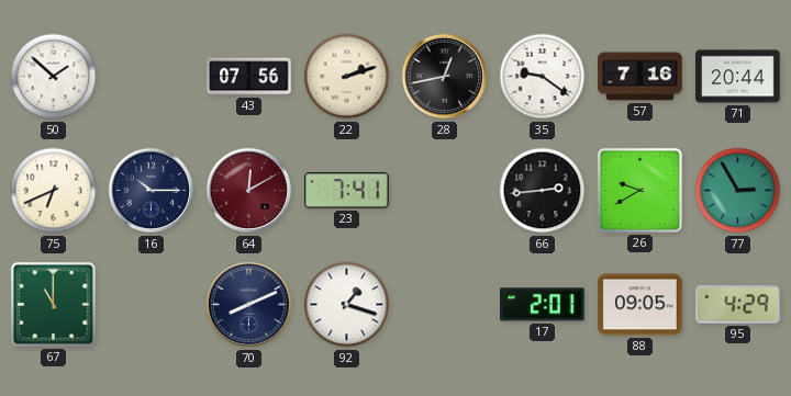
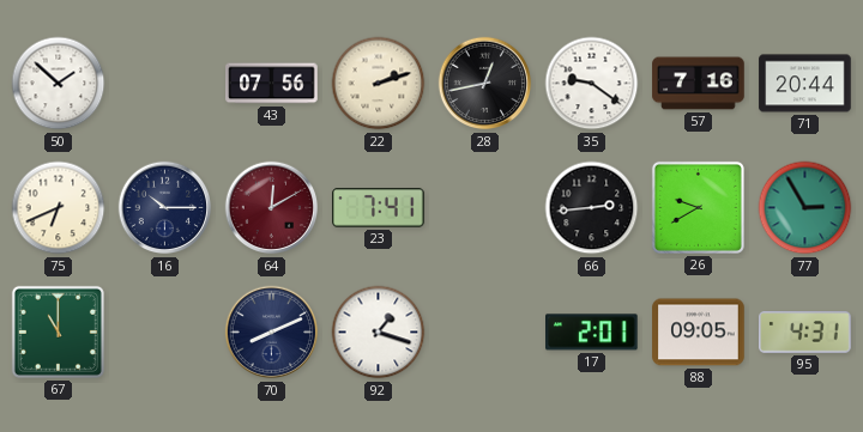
95: 4:29 -> 4:31
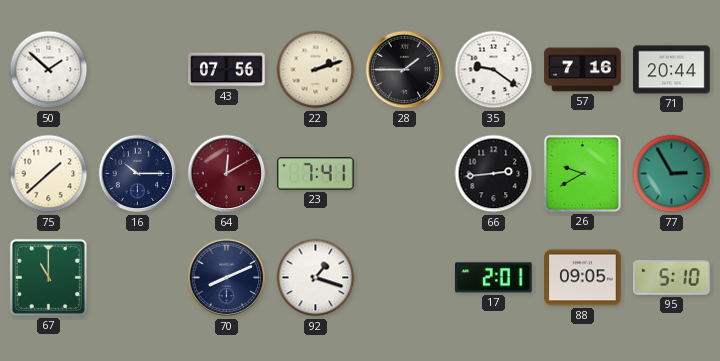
28: 12:43 -> 1:45
75: 6:41 -> 1:38
95: 4:31 -> 5:10
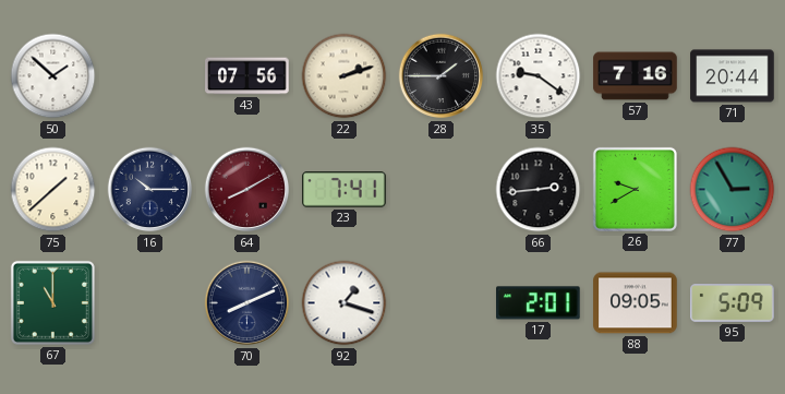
64: 12:10 -> 8:10
95: 5:10 -> 5:09
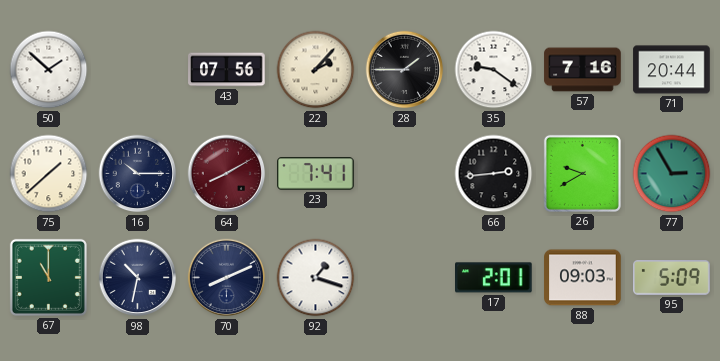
22: 2:12 -> 2:07
98: none -> 10:32
88: 09:05 -> 09:03
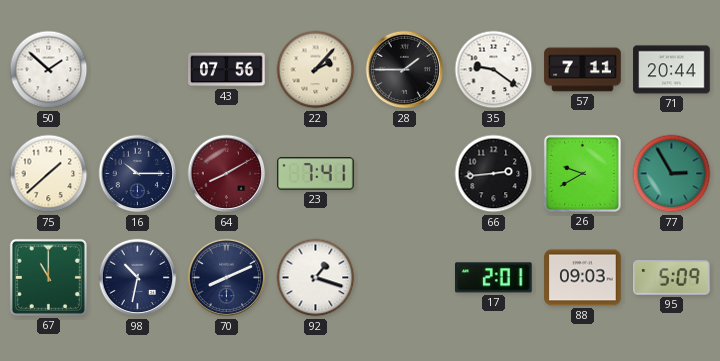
57: 7:16 -> 7:11
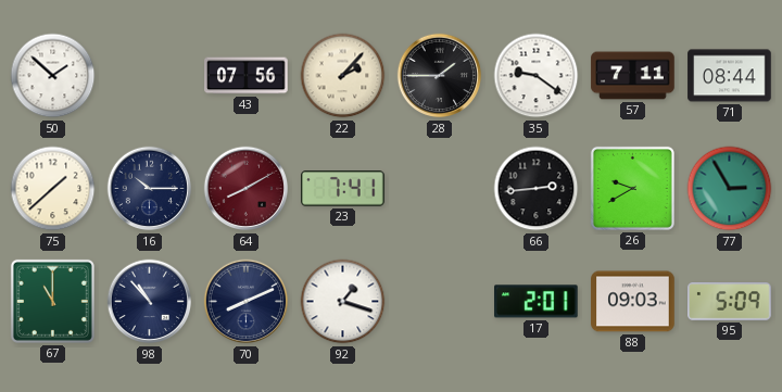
71: 20:44 -> 08:44
98: 10:32 -> 10:53
